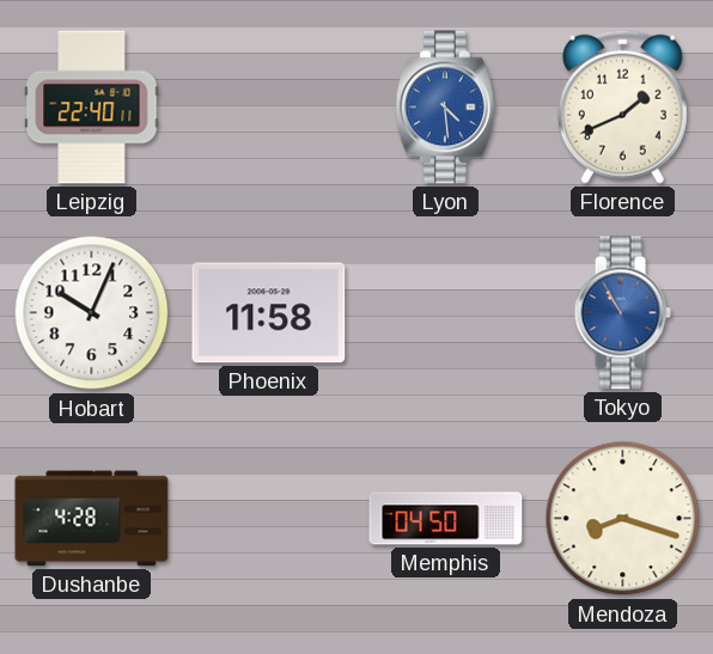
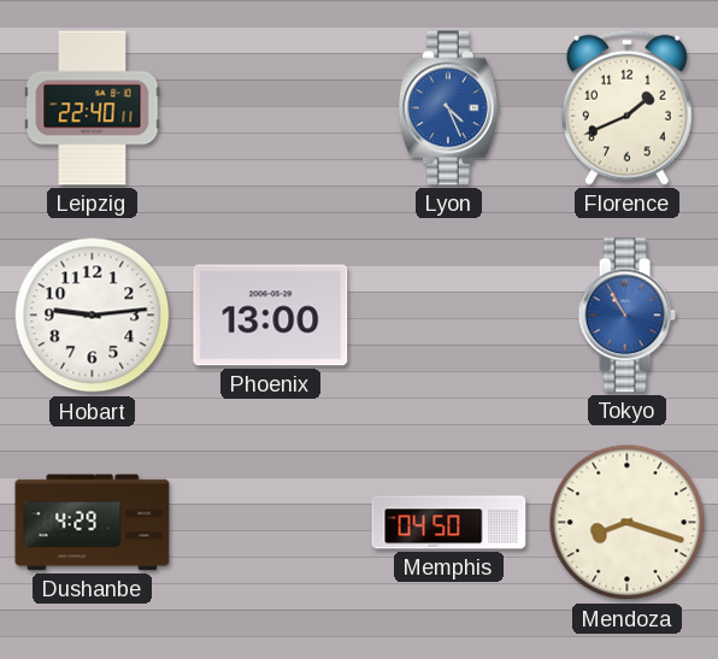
Lyon: 4:29 -> 4:26
Hobart: 10:04 -> 9:14
Phoenix: 11:58 -> 13:00
Dushanbe: 4:28 -> 4:29
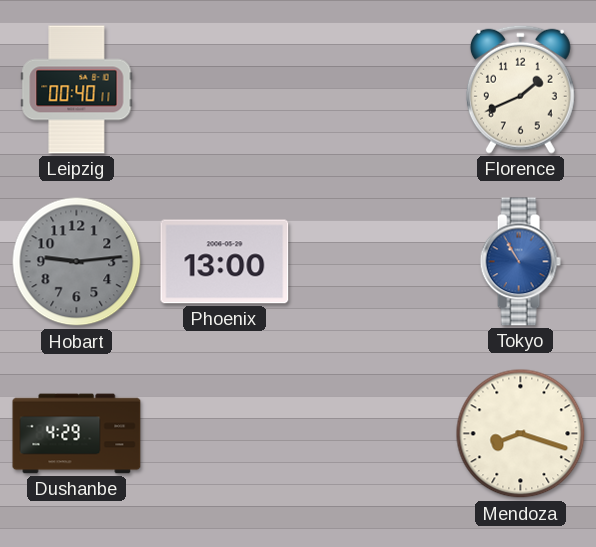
Leipzig: 22:40 -> 00:40
Lyon: 4:26 -> none
Hobart dial: white -> grey
Memphis: 04:50 -> none
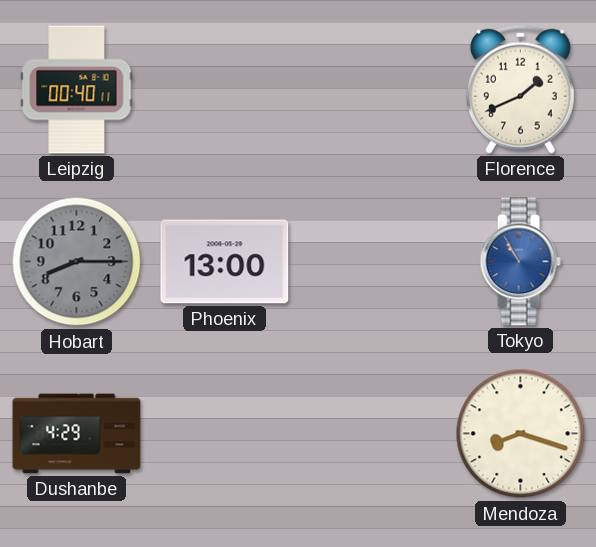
Hobart: 9:14 -> 8:15
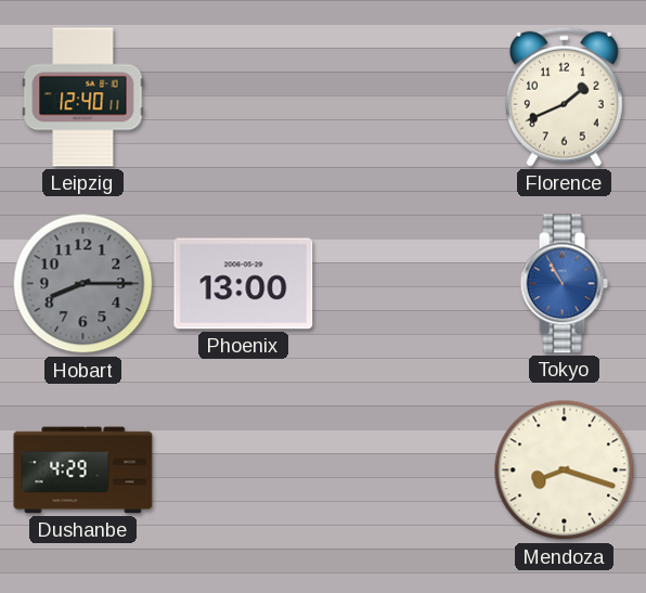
Leipzig: 00:40 -> 12:40
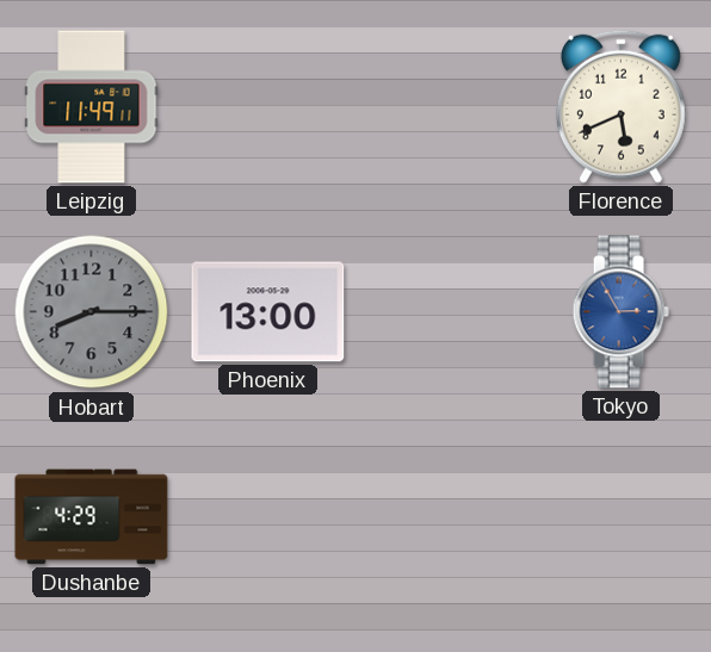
Leipzig: 12:40 -> 11:49
Florence: 1:41 -> 5:41
Tokyo: 10:55 -> 2:55
Mendoza: 8:18 -> none
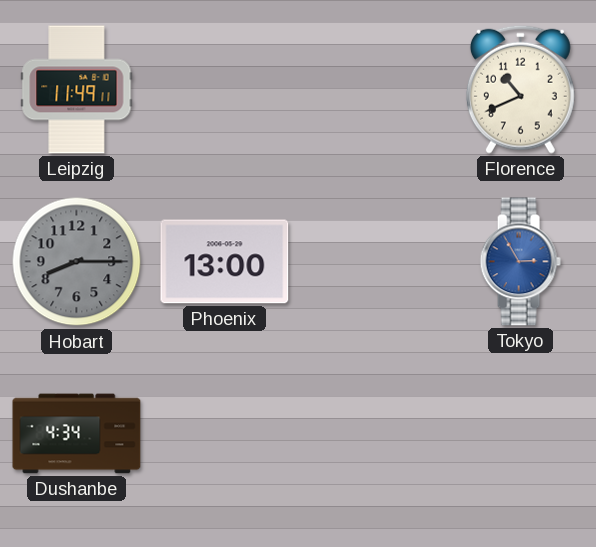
Florence: 5:41 -> 10:41
Dushanbe: 4:29 -> 4:34
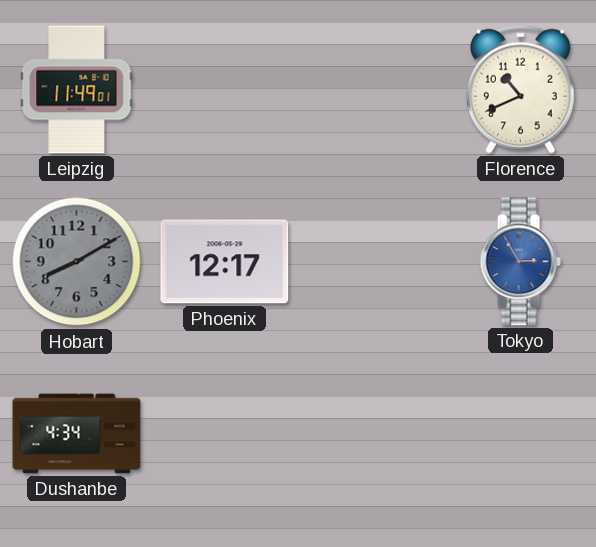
Leipzig: 11:49:11 -> 11:49:01
Hobart: 8:15 -> 8:10
Phoenix: 13:00 -> 12:17
